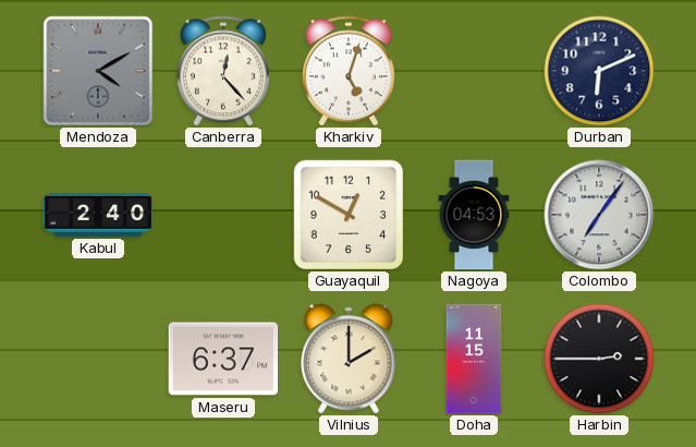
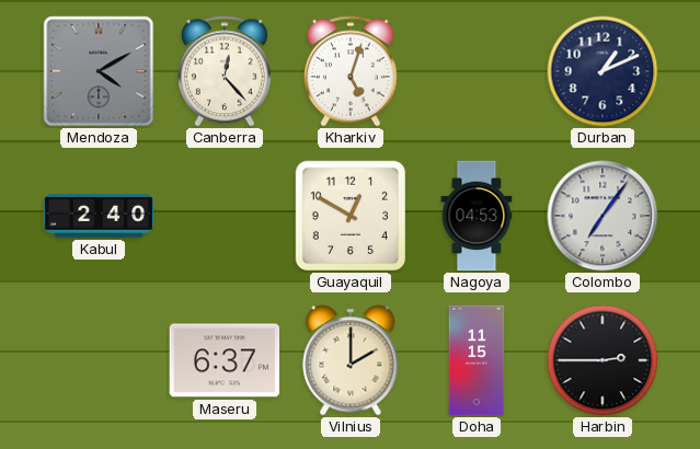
Durban: 6:11 -> 1:11
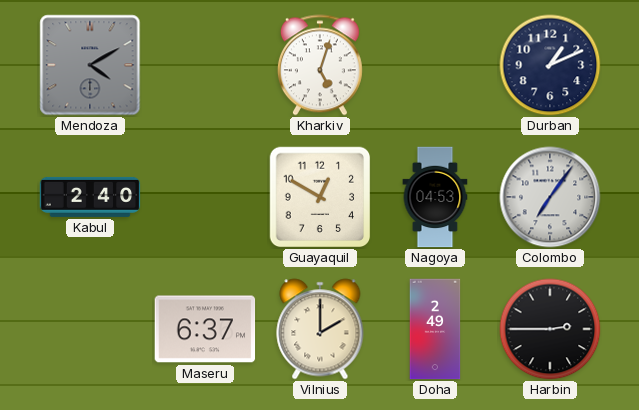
Canberra: 12:23 -> none
Doha: 11:15 -> 2:49
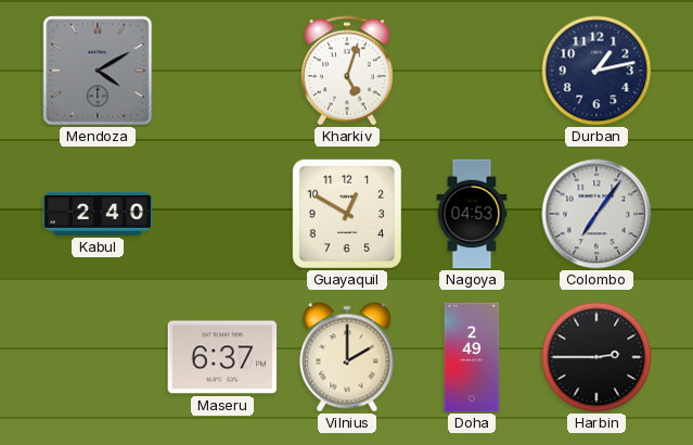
Durban: 1:11 -> 1:13
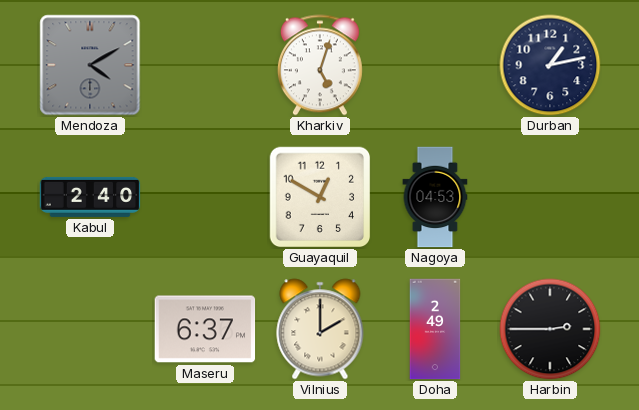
Colombo: 7:06 -> none
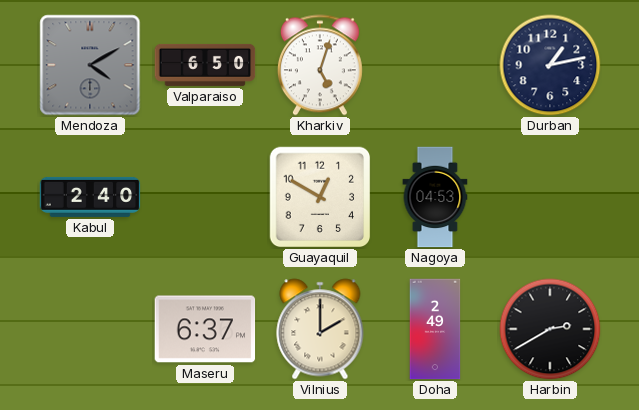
Valparaiso: none -> 6:50
Harbin: 2:45 -> 2:40
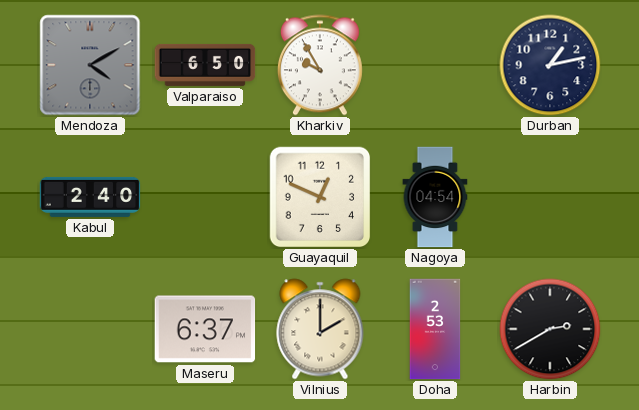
Kharkiv: 5:03 -> 9:55
Guayaquil: 12:50 -> 12:49
Nagoya: 04:53 -> 04:54
Doha: 2:49 -> 2:53
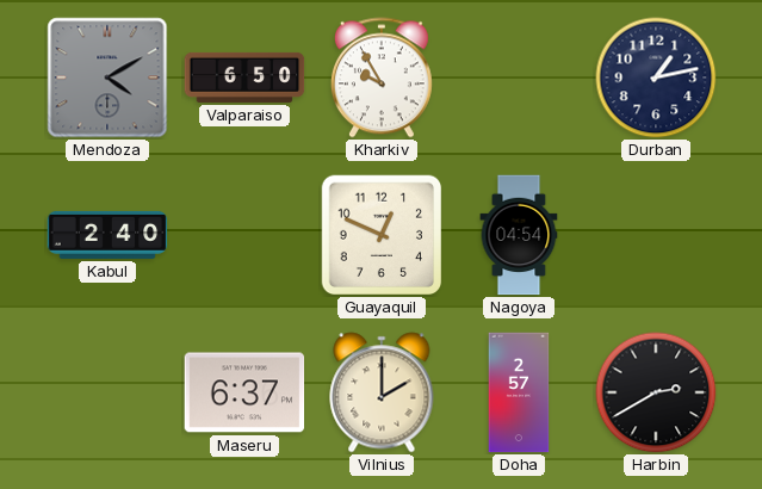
Doha: 2:53 -> 2:57
